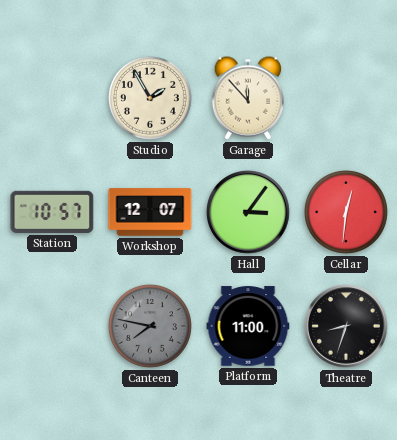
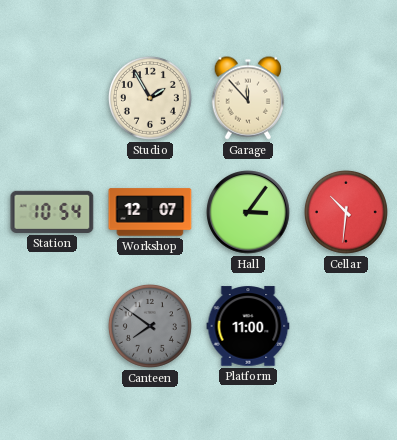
Station: 10:57 -> 10:54
Cellar: 12:31 -> 10:31
Canteen: 7:47 -> 7:51
Theatre: 8:33 -> none
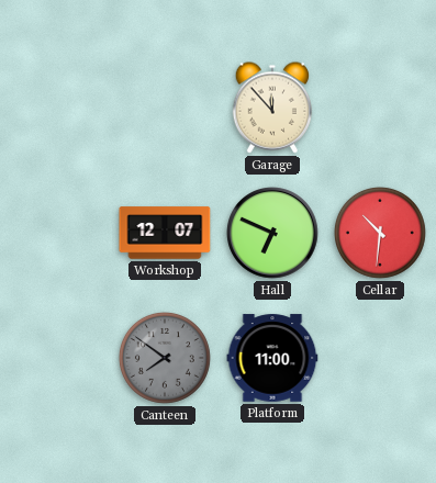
Studio: 1:55 -> none
Station: 10:54 -> none
Hall: 3:06 -> 6:49
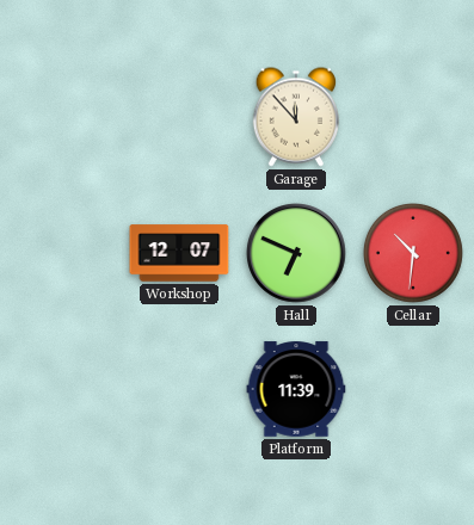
Canteen: 7:51 -> none
Platform: 11:00 -> 11:39
